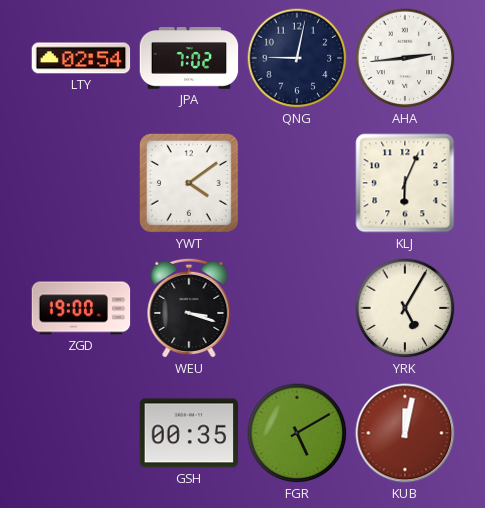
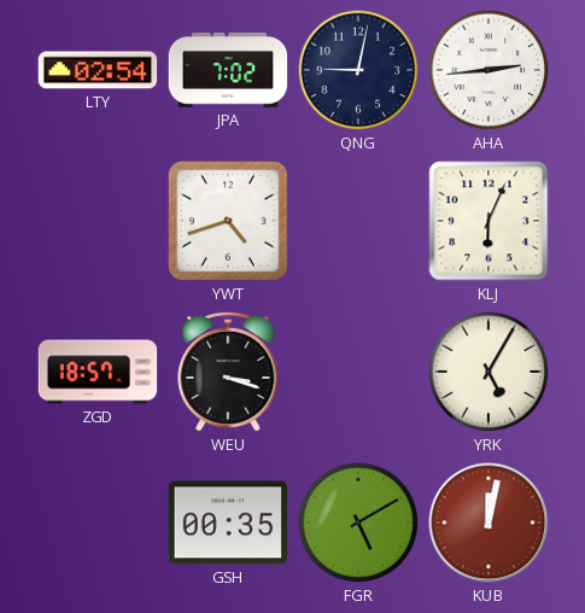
YWT: 4:09 -> 4:42
ZGD: 19:00 -> 18:57
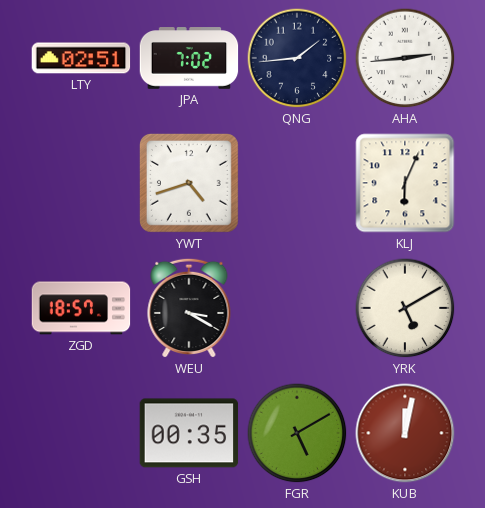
LTY: 02:54 -> 02:51
QNG: 9:02 -> 1:44
WEU: 3:18 -> 3:20
YRK: 5:05 -> 5:10
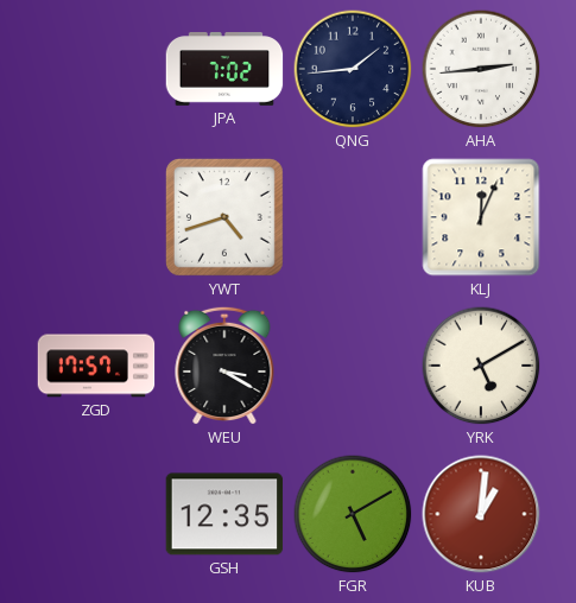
LTY: 02:51 -> none
KLJ: 6:04 -> 12:04
ZGD: 18:57 -> 17:57
GSH: 00:35 -> 12:35
KUB: 12:02 -> 1:01
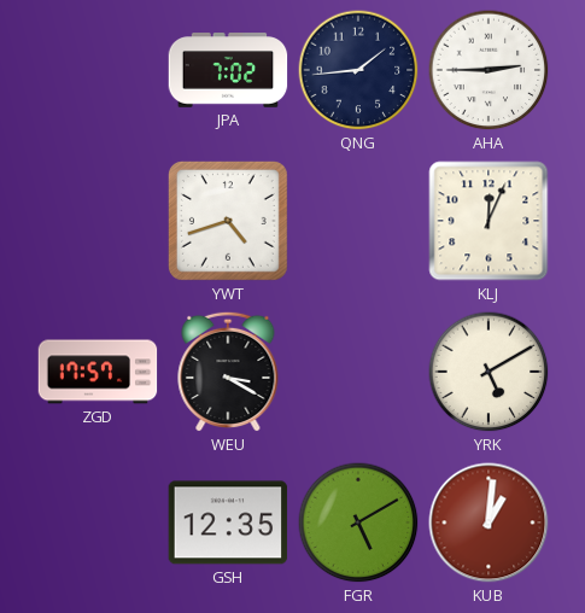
AHA: 2:44 -> 2:45
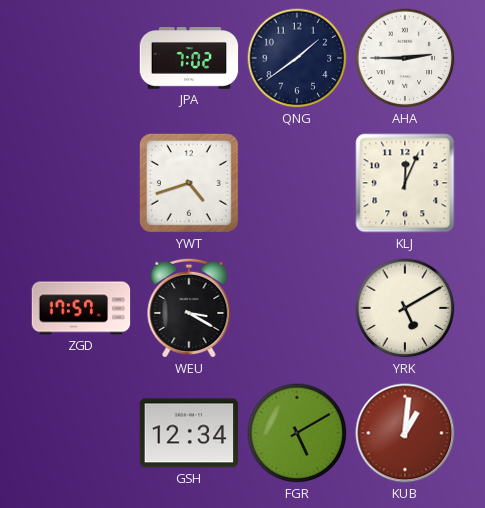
QNG: 1:44 -> 1:39
GSH: 12:35 -> 12:34
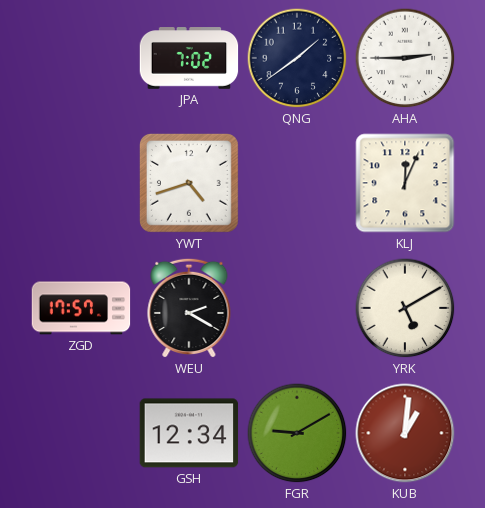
WEU: 3:20 -> 2:20
FGR: 5:10 -> 9:10
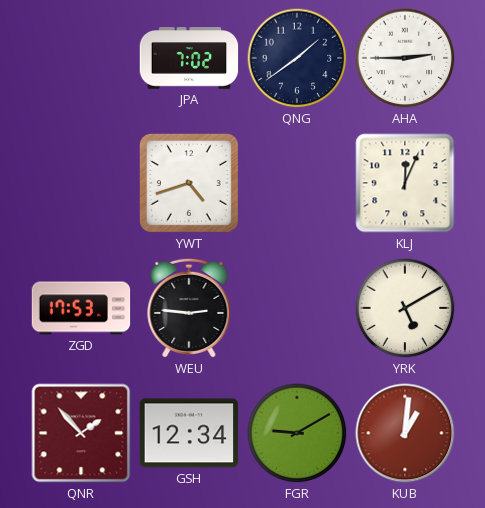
ZGD: 17:57 -> 17:53
WEU: 2:20 -> 2:46
QNR: none -> 1:53
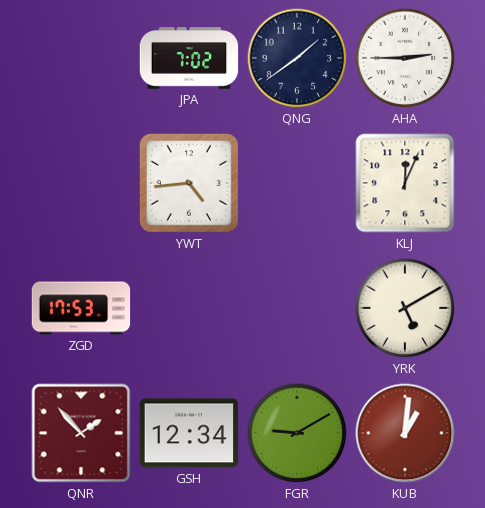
YWT: 4:42 -> 4:44
WEU: 2:46 -> none
